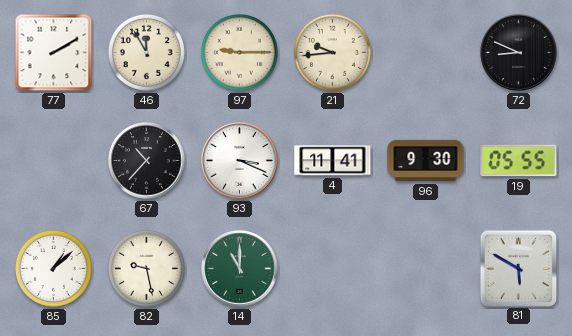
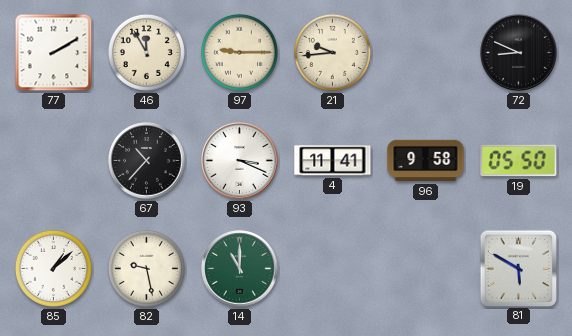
96: 9:30 -> 9:58
19: 05:55 -> 05:50
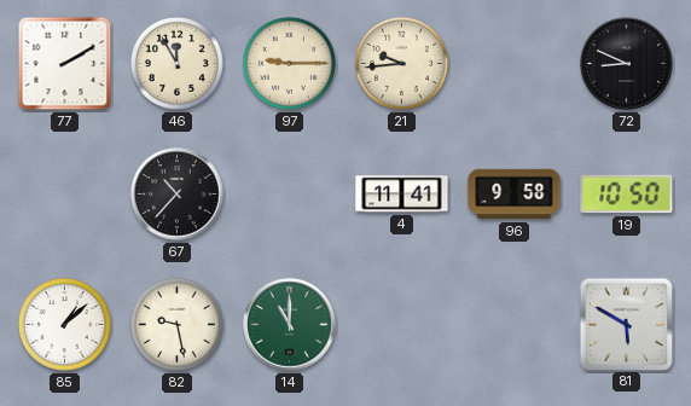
93: 3:19 -> none
19: 05:50 -> 10:50
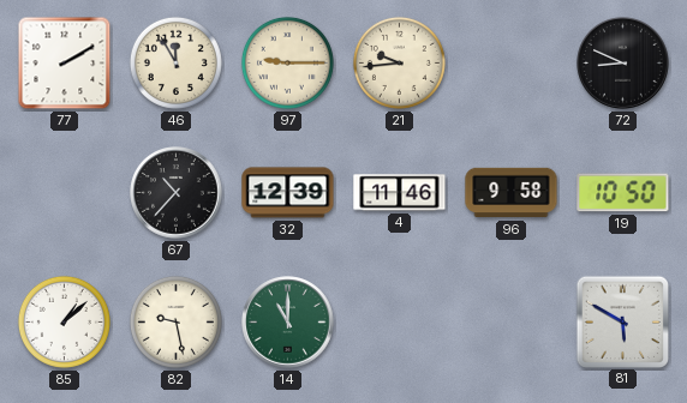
32: none -> 12:39
4: 11:41 -> 11:46
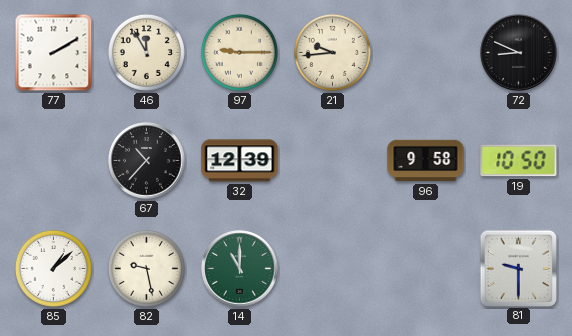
4: 11:46 -> none
81: 5:50 -> 9:30
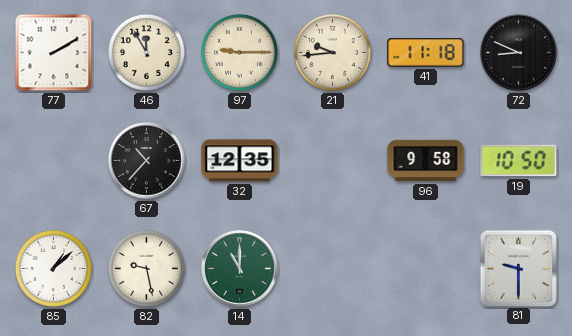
41: none -> 11:18
32: 12:39 -> 12:35
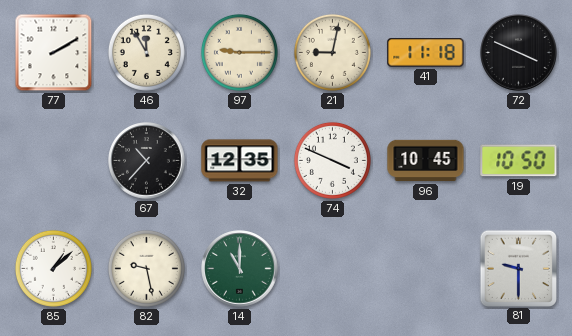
21: 9:44 -> 9:02
72: 8:49 -> 3:49
74: none -> 3:49
96: 9:58 -> 10:45
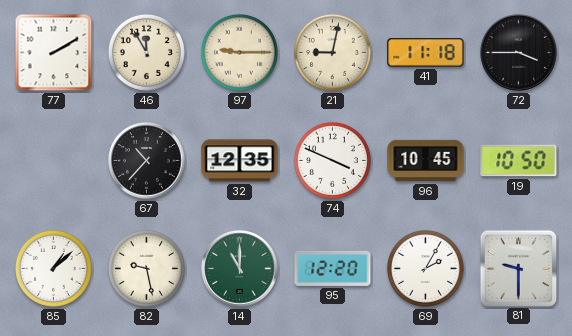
72: 3:49 -> 3:45
95: none -> 12:20
69: none -> 2:05
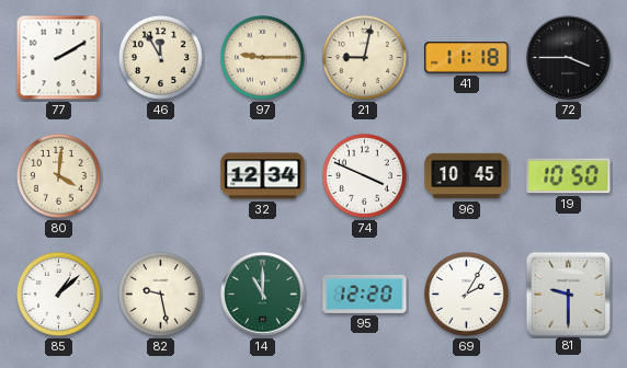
80: none -> 4:01
67: 10:37 -> none
32: 12:35 -> 12:34
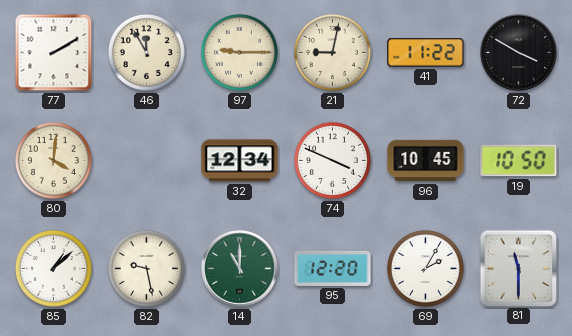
41: 11:18 -> 11:22
72: 3:45 -> 3:50
81: 9:30 -> 11:30
